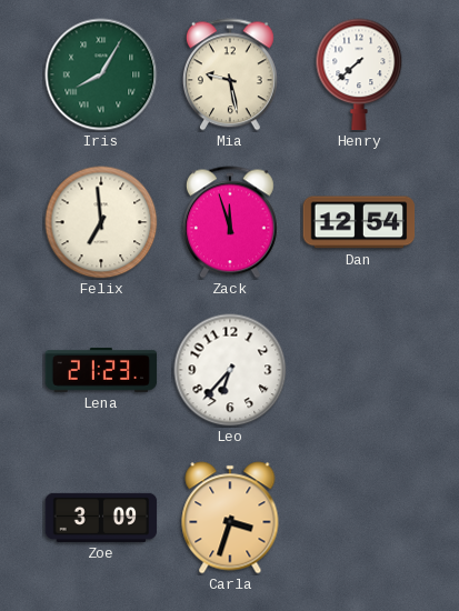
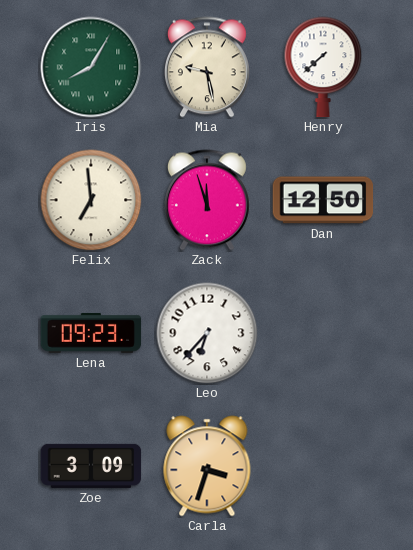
Dan: 12:54 -> 12:50
Lena: 21:23 -> 09:23
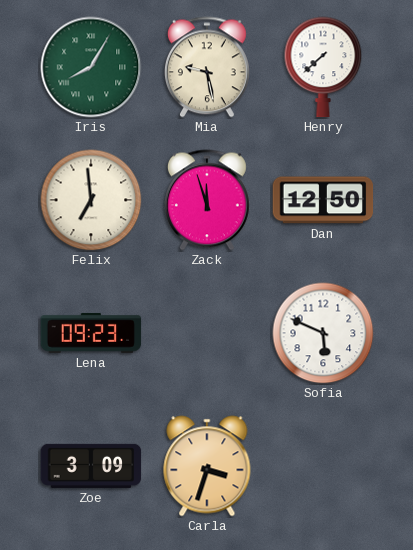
Leo: 6:37 -> none
Sofia: none -> 5:49
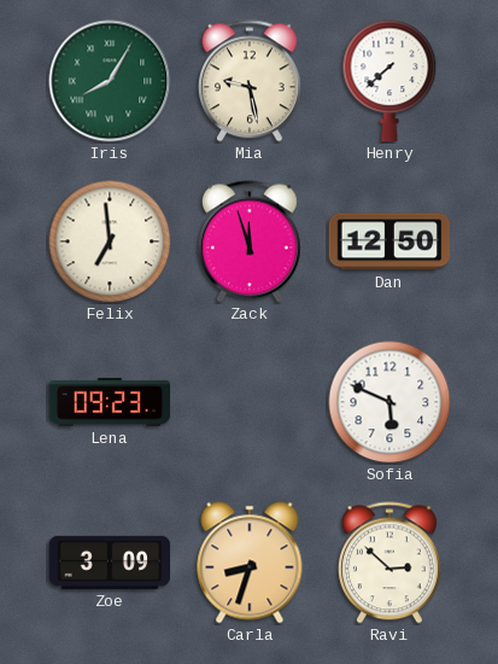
Carla: 3:33 -> 8:33
Ravi: none -> 2:52
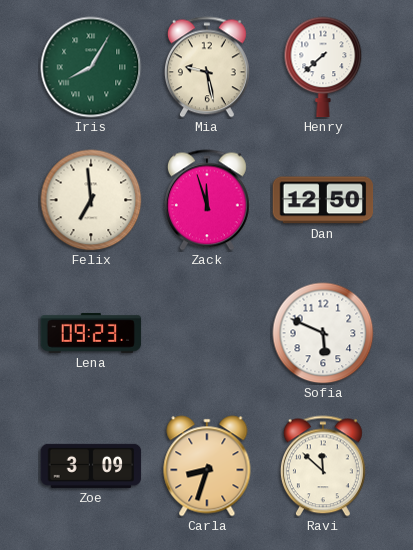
Ravi: 2:52 -> 11:52
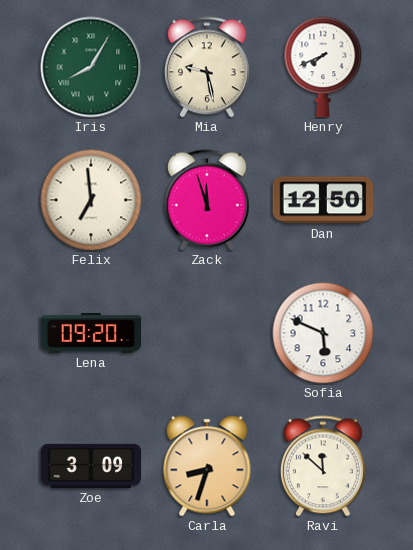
Henry: 7:38 -> 7:41
Lena: 09:23 -> 09:20
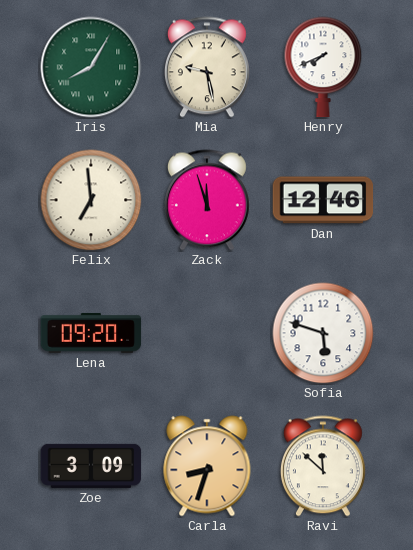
Dan: 12:50 -> 12:46
Sofia: 5:49 -> 5:48
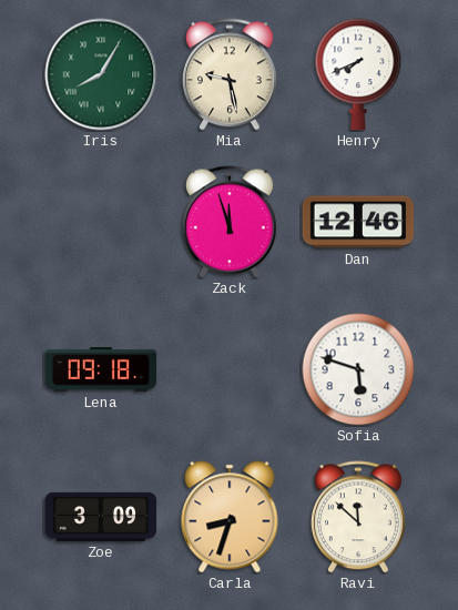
Felix: 6:59 -> none
Lena: 09:20 -> 09:18
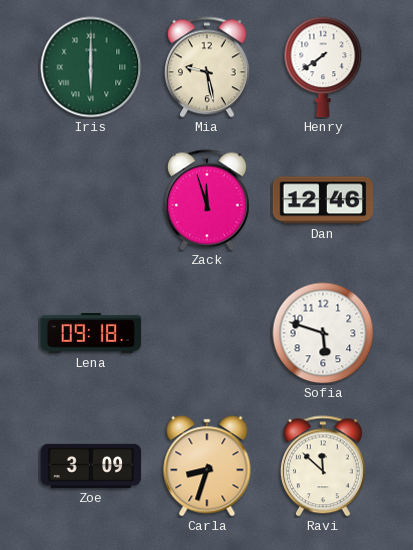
Iris: 8:05 -> 6:00
Henry: 7:41 -> 7:39
